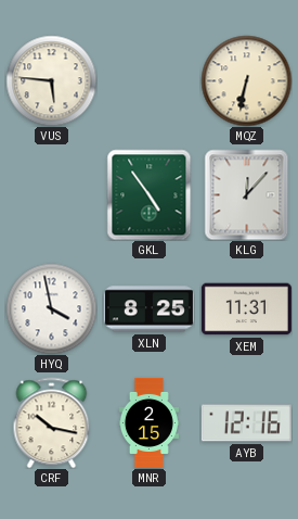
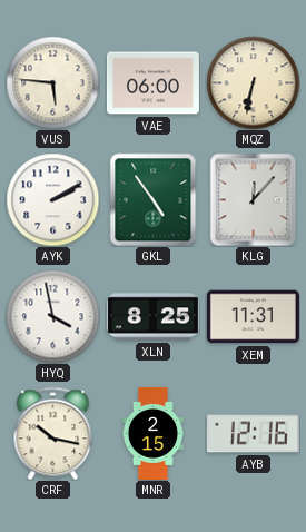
VAE: none -> 06:00
AYK: none -> 2:10
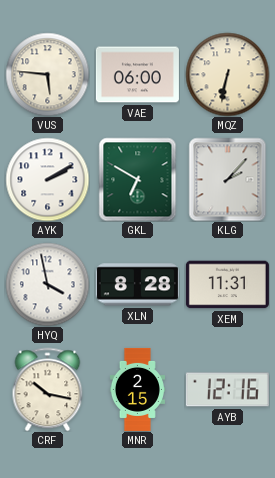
GKL: 4:54 -> 6:50
KLG: 12:07 -> 2:07
XLN: 8:25 -> 8:28
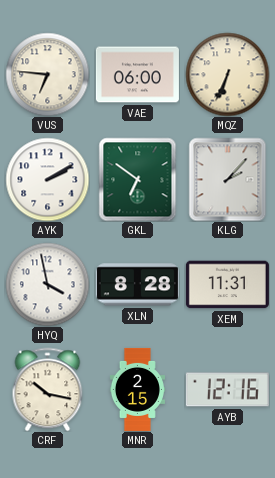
VUS: 5:46 -> 6:46
MQZ: 6:32 -> 6:34
GKL: 6:50 -> 6:51
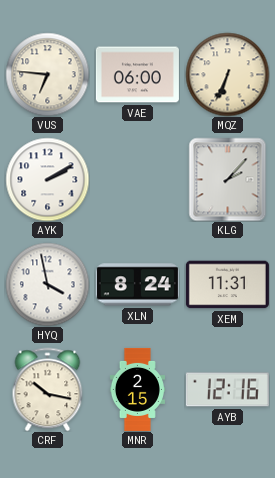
GKL: 6:51 -> none
XLN: 8:28 -> 8:24
